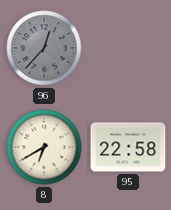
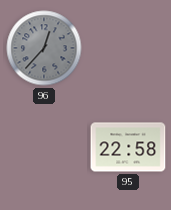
8: 6:40 -> none
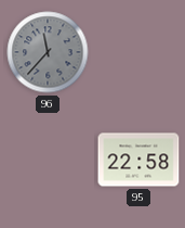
96: 12:37 -> 11:37
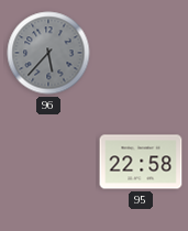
96: 11:37 -> 5:37
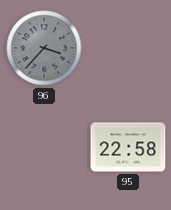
96: 5:37 -> 3:37
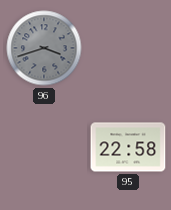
96: 3:37 -> 3:42
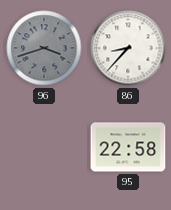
86: none -> 8:37
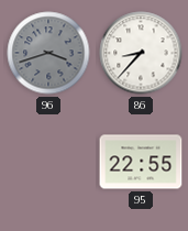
95: 22:58 -> 22:55
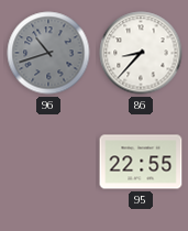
96: 3:42 -> 10:42
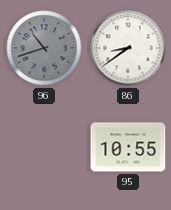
86: 8:37 -> 8:39
95: 22:55 -> 10:55
